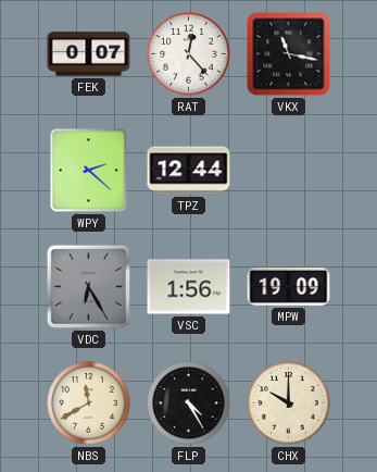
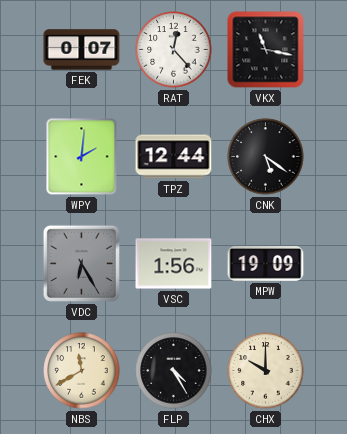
WPY: 2:22 -> 2:01
CNK: none -> 5:21
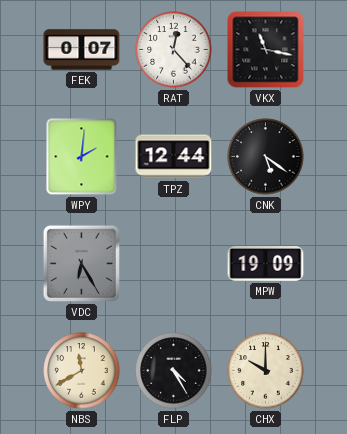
VSC: 1:56 -> none
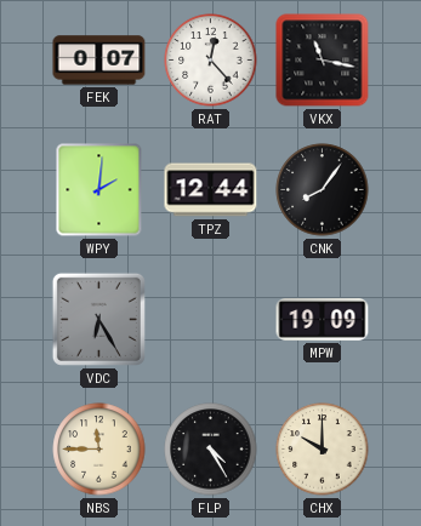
CNK: 5:21 -> 8:06
NBS: 11:40 -> 11:45
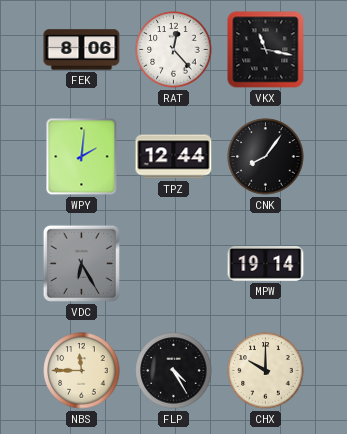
FEK: 0:07 -> 8:06
MPW: 19:09 -> 19:14
